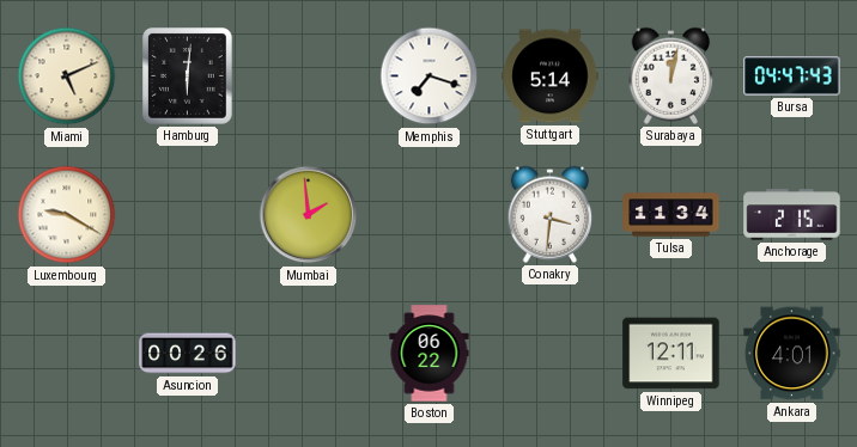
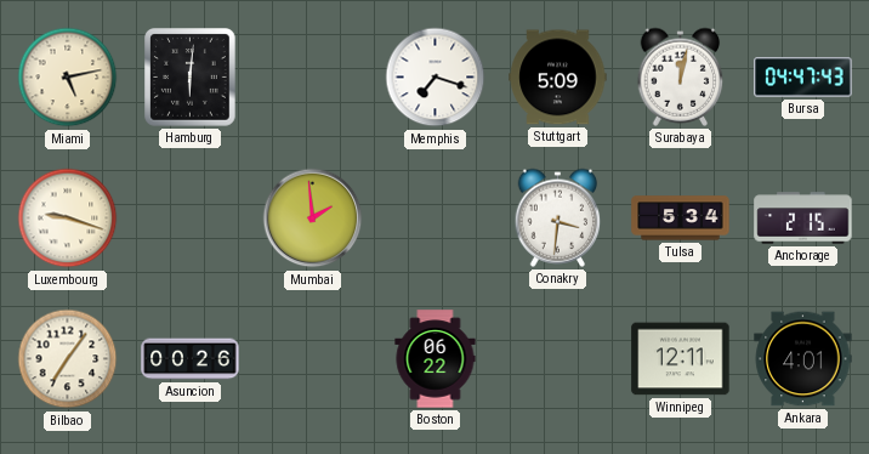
Miami: 5:11 -> 5:13
Stuttgart: 5:14 -> 5:09
Luxembourg: 9:20 -> 9:18
Tulsa: 11:34 -> 5:34
Bilbao: none -> 7:06
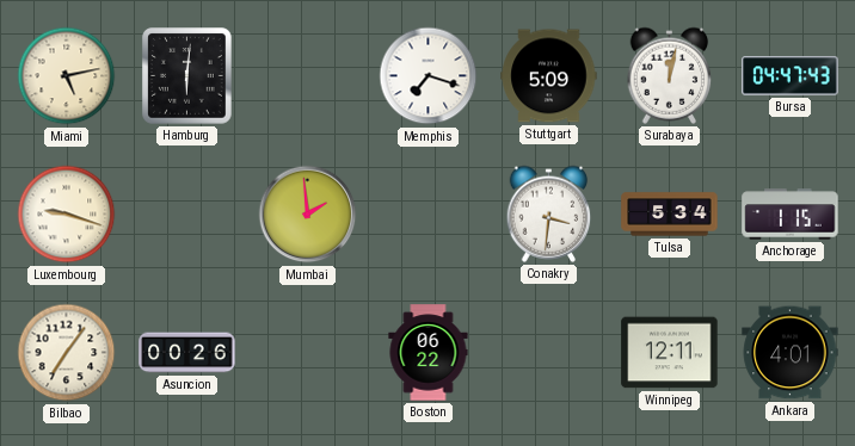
Anchorage: 2:15 -> 1:15
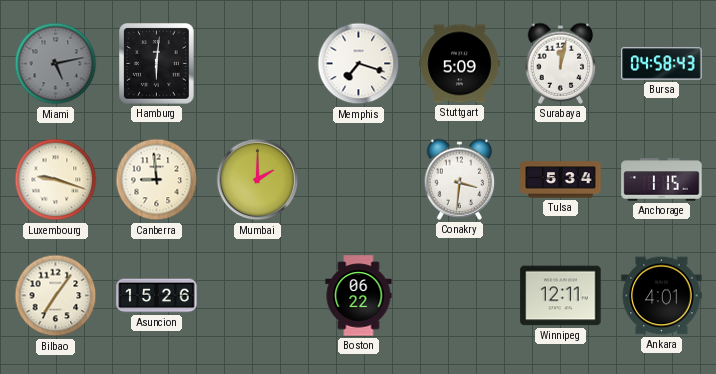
Miami dial: cream -> grey
Bursa: 04:47 -> 04:58
Canberra: none -> 8:59
Mumbai: 1:59 -> 2:00
Asuncion: 00:26 -> 15:26
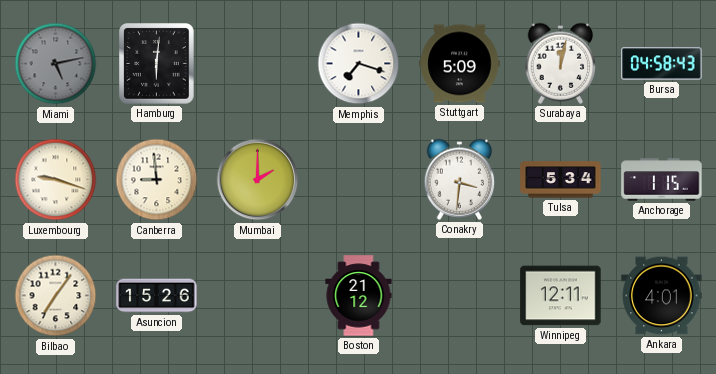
Boston: 06:22 -> 21:12
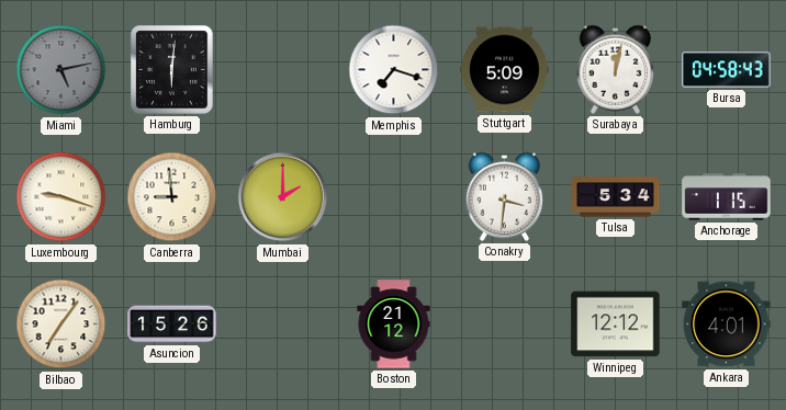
Winnipeg: 12:11 -> 12:12
